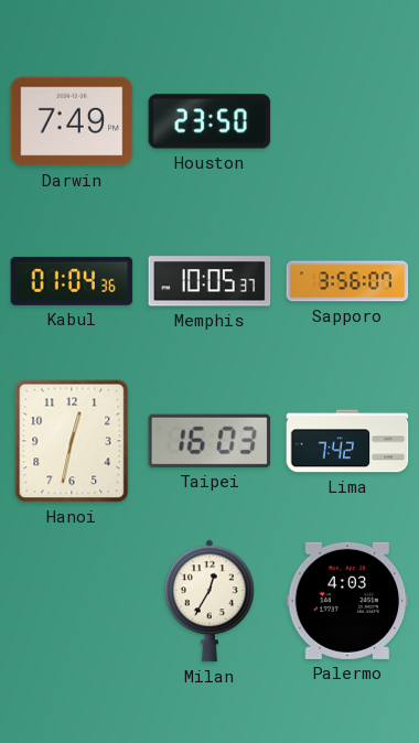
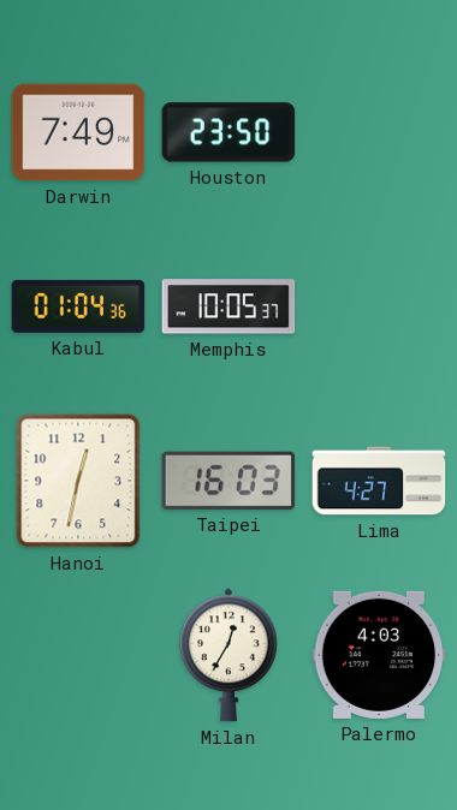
Sapporo: 3:56 -> none
Lima: 7:42 -> 4:27
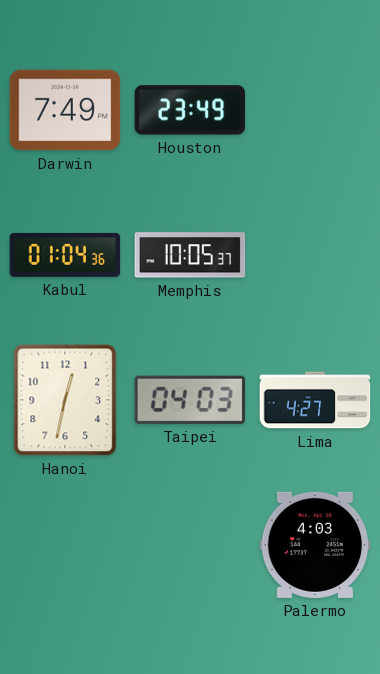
Houston: 23:50 -> 23:49
Taipei: 16:03 -> 04:03
Milan: 12:35 -> none
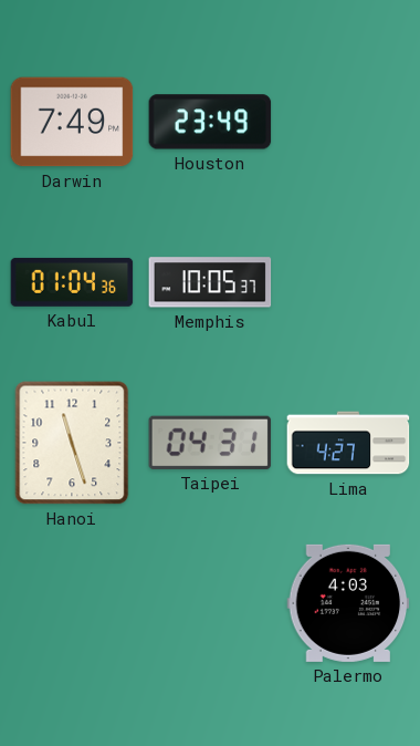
Hanoi: 12:32 -> 11:27
Taipei: 04:03 -> 04:31
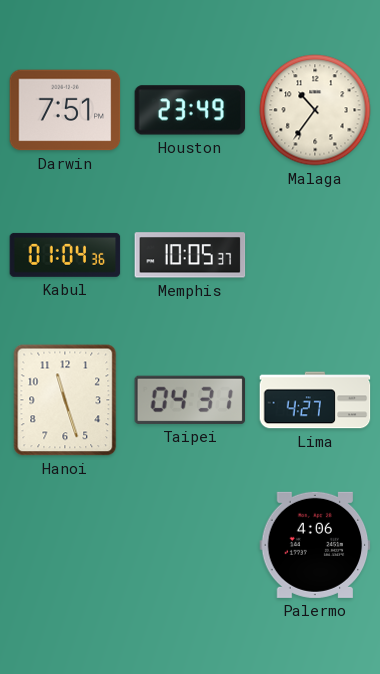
Darwin: 7:49 -> 7:51
Malaga: none -> 10:36
Palermo: 4:03 -> 4:06
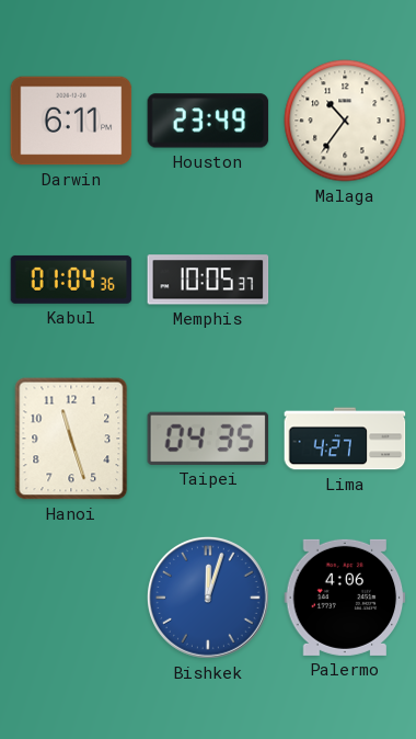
Darwin: 7:51 -> 6:11
Taipei: 04:31 -> 04:35
Bishkek: none -> 12:03
